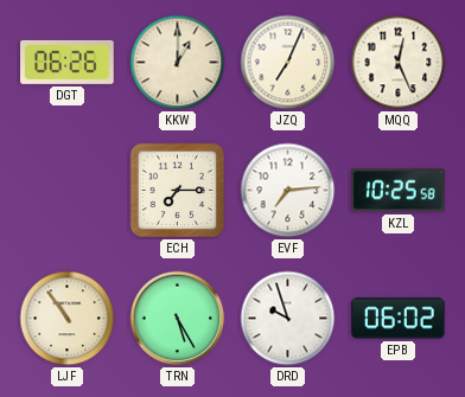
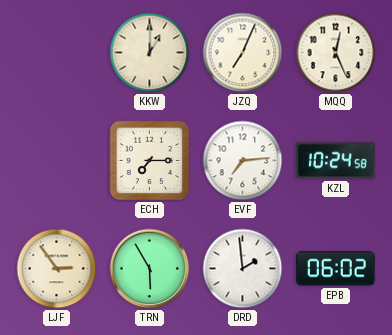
DGT: 06:26 -> none
KZL: 10:25 -> 10:24
LJF: 10:54 -> 2:54
TRN: 5:25 -> 5:55
DRD: 9:57 -> 1:59
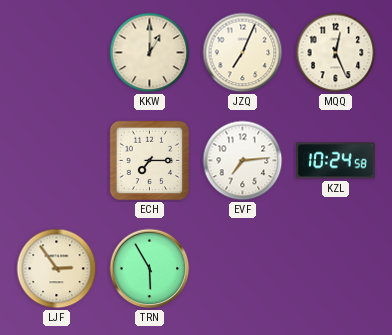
DRD: 1:59 -> none
EPB: 06:02 -> none
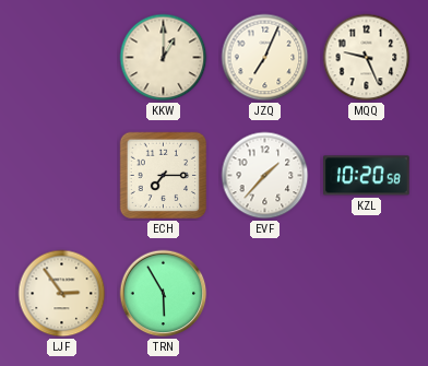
MQQ: 12:26 -> 9:26
EVF: 7:14 -> 1:37
KZL: 10:24 -> 10:20
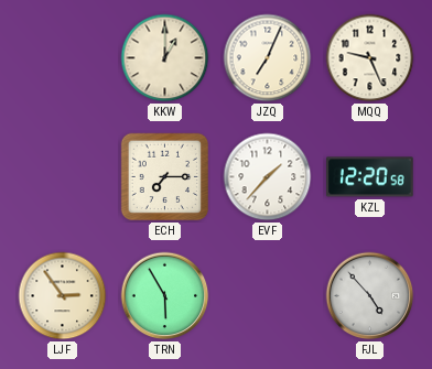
KZL: 10:20 -> 12:20
FJL: none -> 4:53
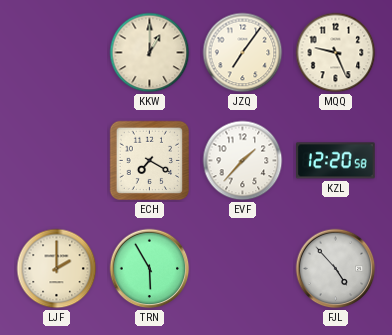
JZQ: 7:04 -> 7:06
ECH: 7:15 -> 7:20
LJF: 2:54 -> 2:00
